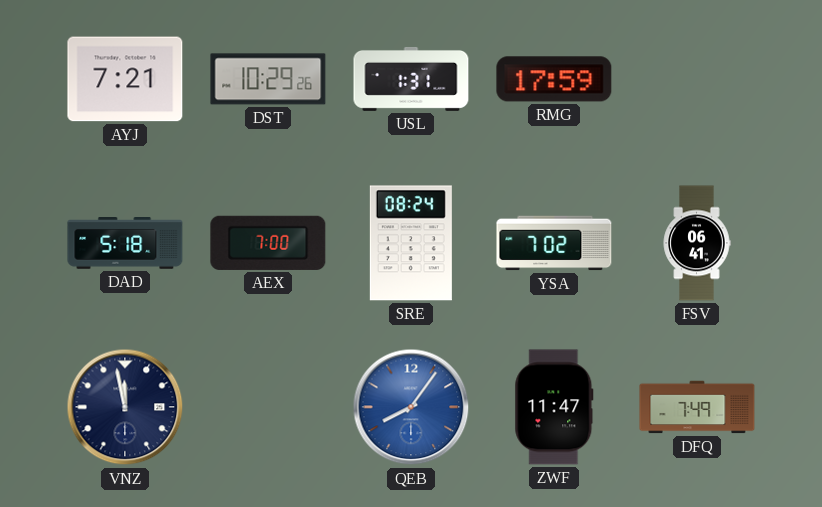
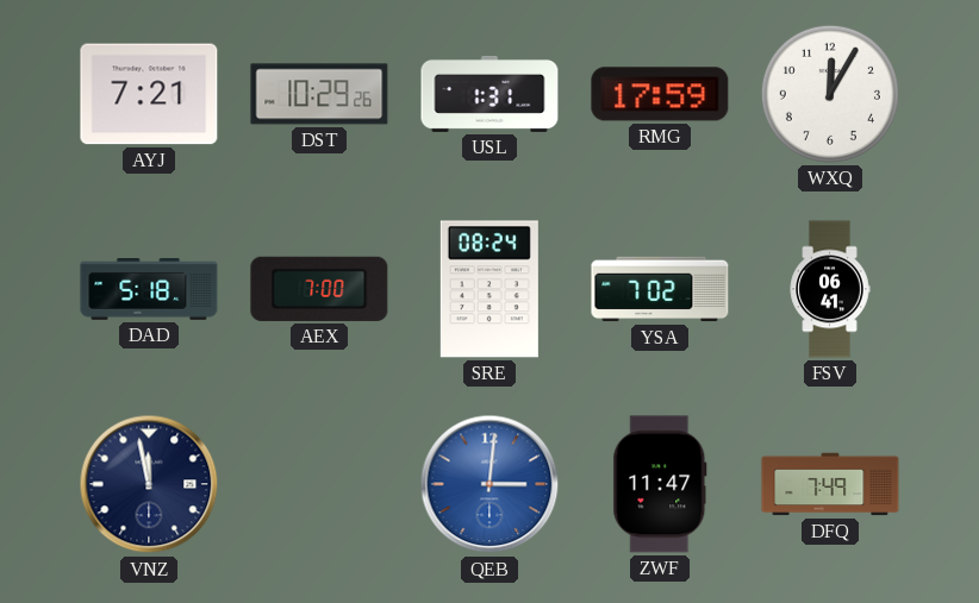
WXQ: none -> 12:05
QEB: 8:06 -> 3:01
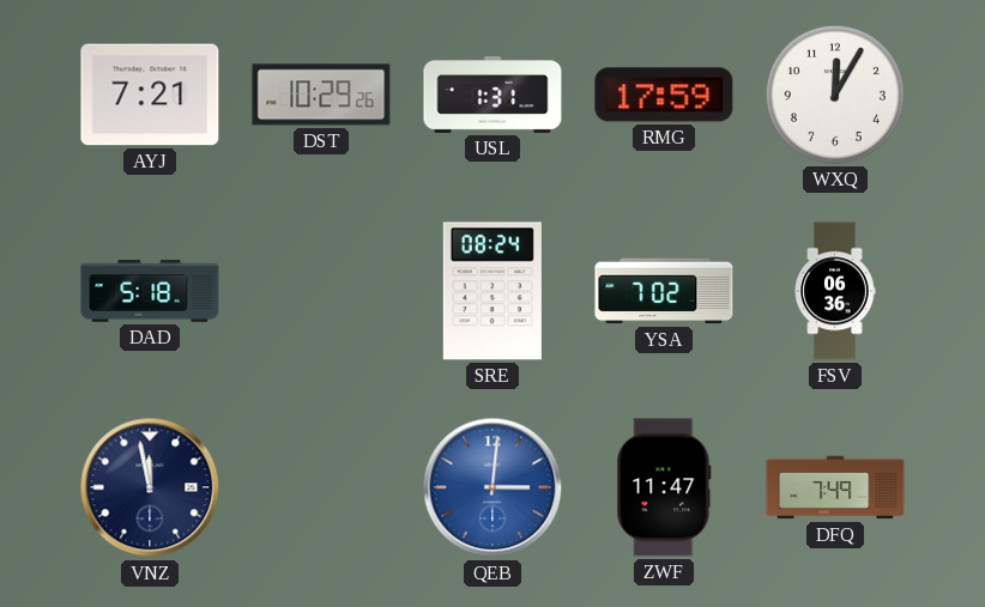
AEX: 7:00 -> none
FSV: 06:41 -> 06:36
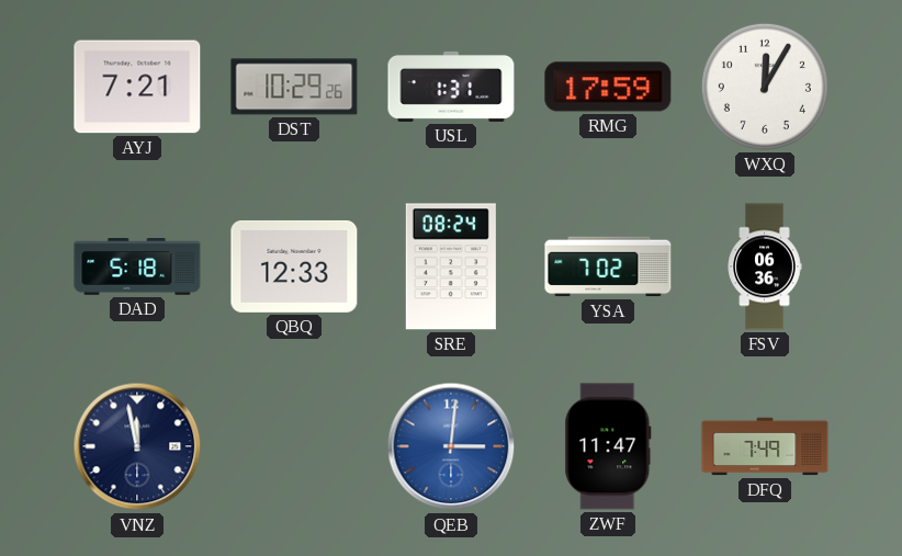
QBQ: none -> 12:33
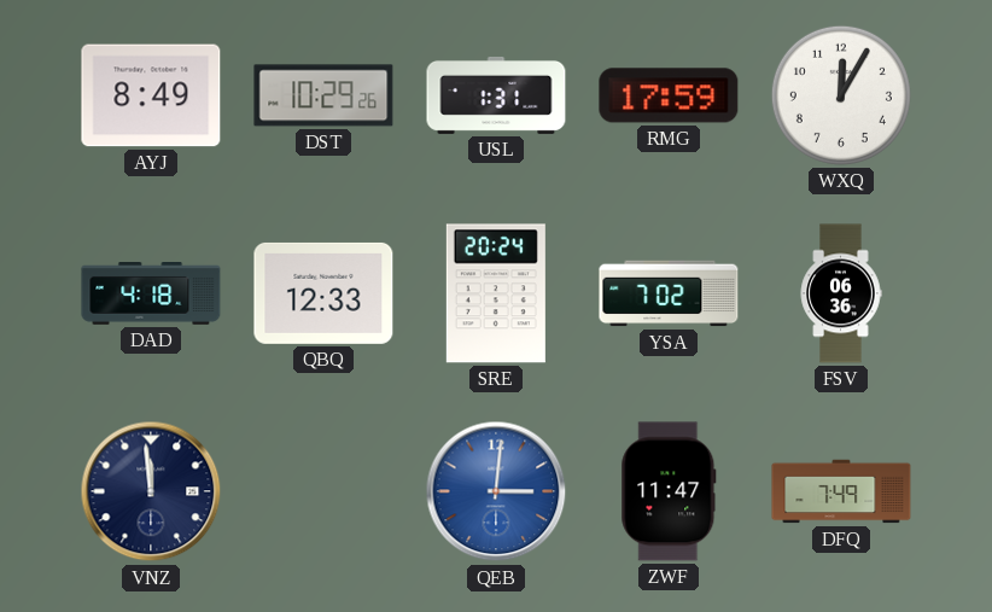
AYJ: 7:21 -> 8:49
DAD: 5:18 -> 4:18
SRE: 08:24 -> 20:24
VNZ: 11:58 -> 11:59
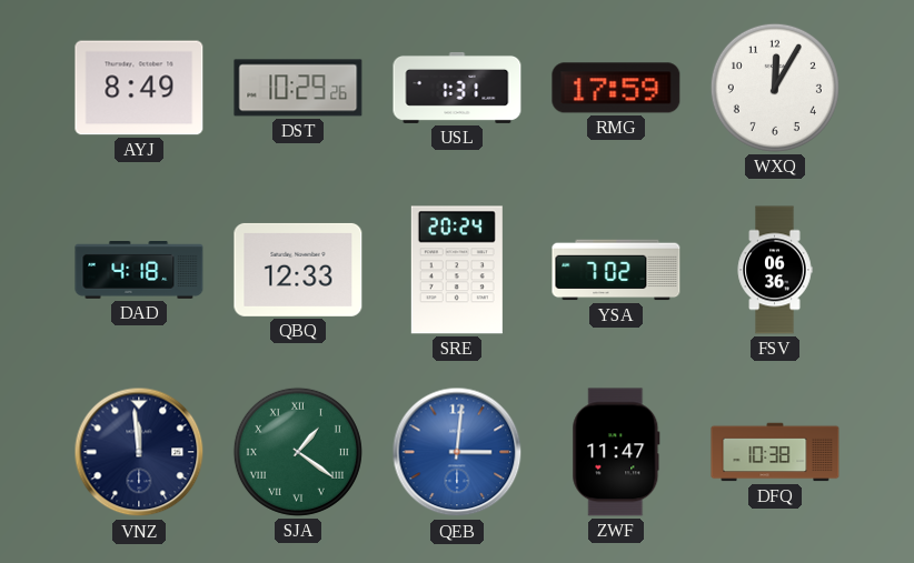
SJA: none -> 1:21
DFQ: 7:49 -> 10:38
